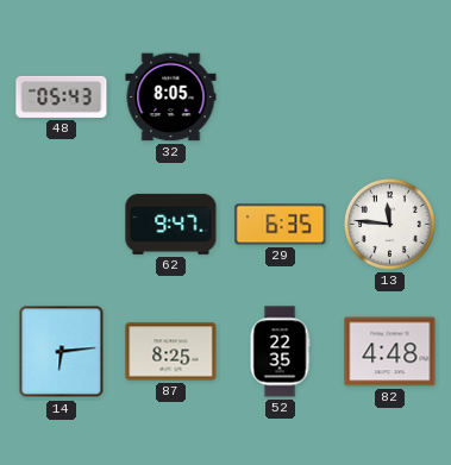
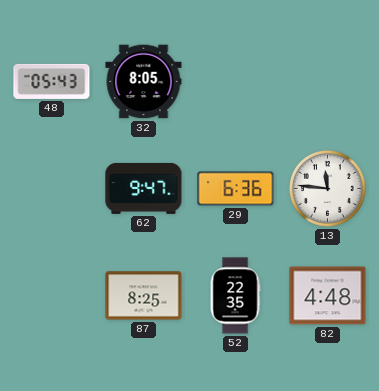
29: 6:35 -> 6:36
14: 6:14 -> none
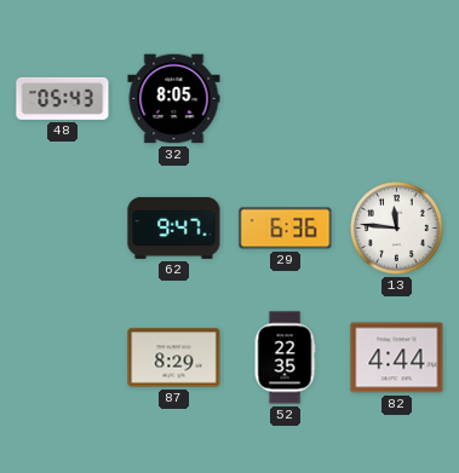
87: 8:25 -> 8:29
82: 4:48 -> 4:44
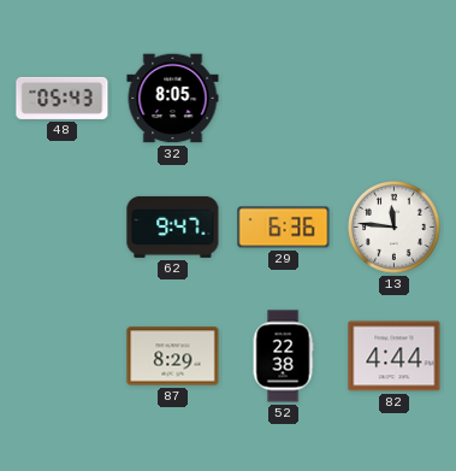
52: 22:35 -> 22:38
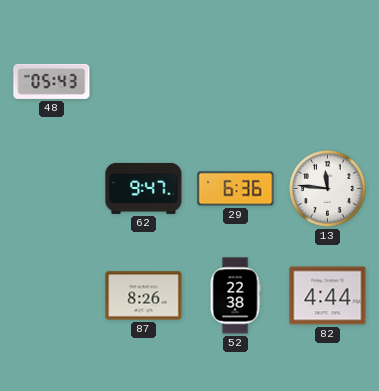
32: 8:05 -> none
87: 8:29 -> 8:26
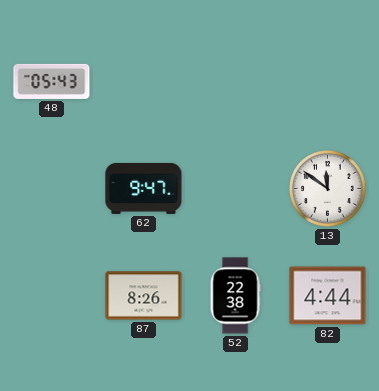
29: 6:36 -> none
13: 11:46 -> 11:51
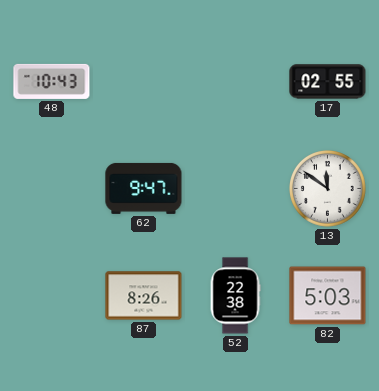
48: 05:43 -> 10:43
17: none -> 02:55
82: 4:44 -> 5:03
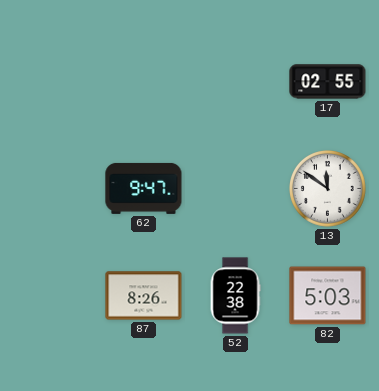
48: 10:43 -> none
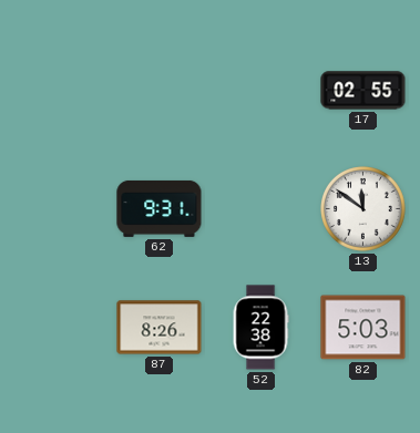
62: 9:47 -> 9:31
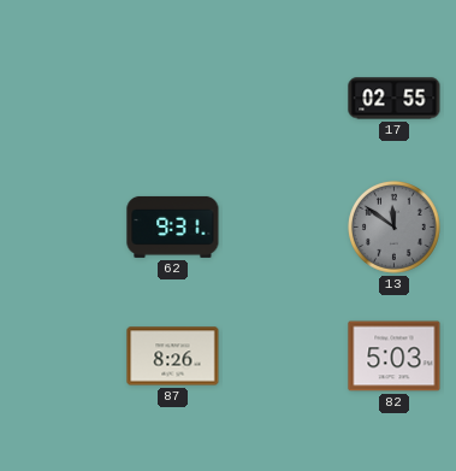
13 dial: white -> grey
52: 22:38 -> none
